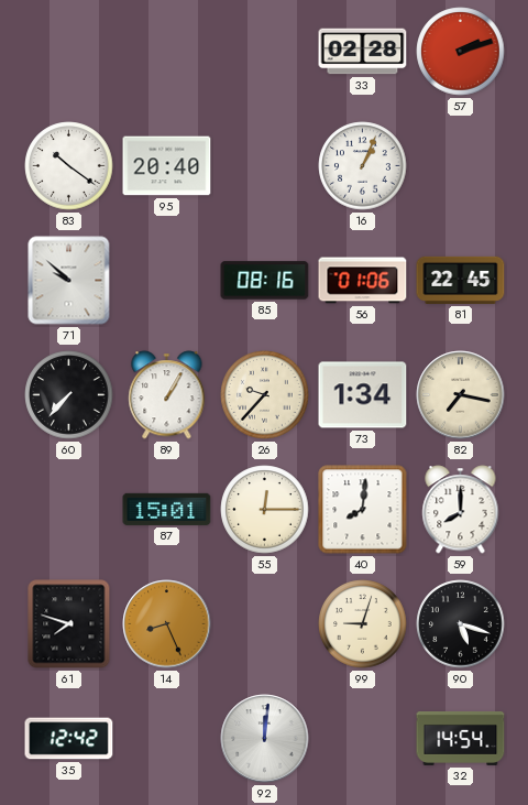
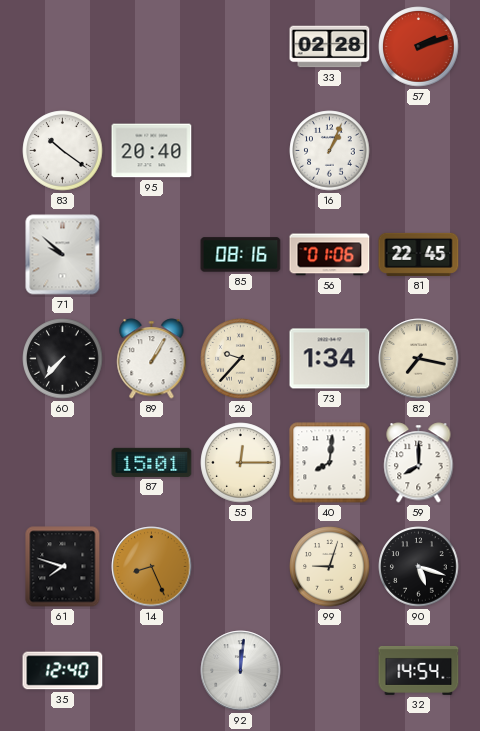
35: 12:42 -> 12:40
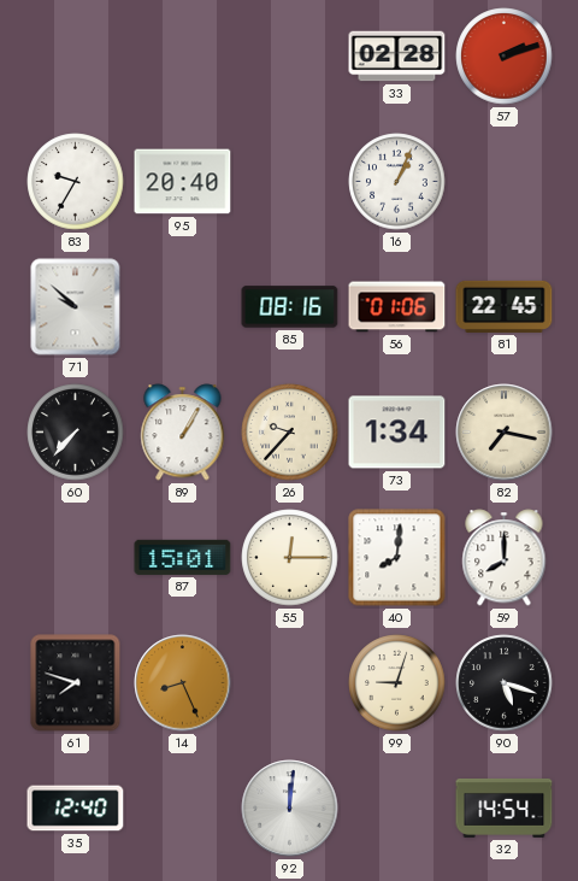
83: 10:21 -> 9:35
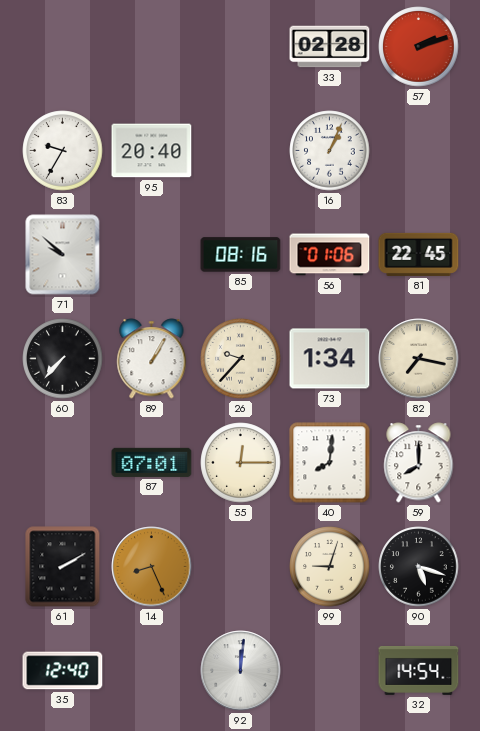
87: 15:01 -> 07:01
61: 7:48 -> 2:10
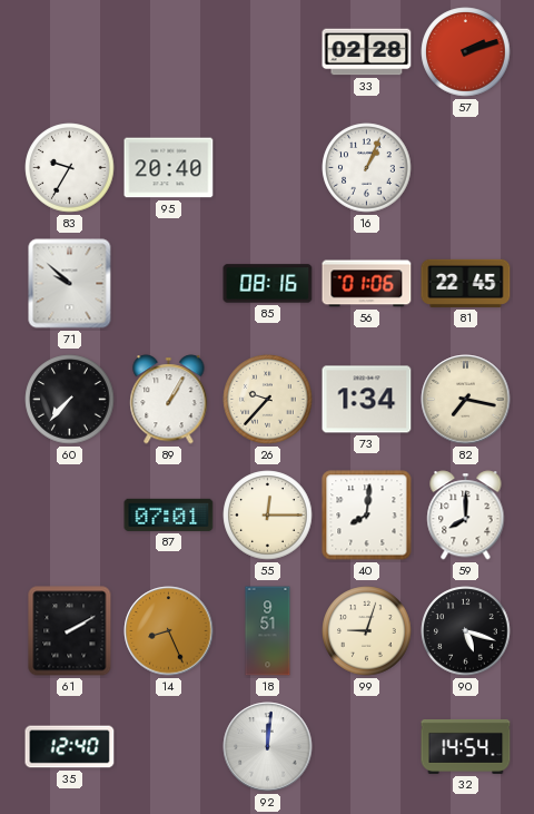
18: none -> 9:51
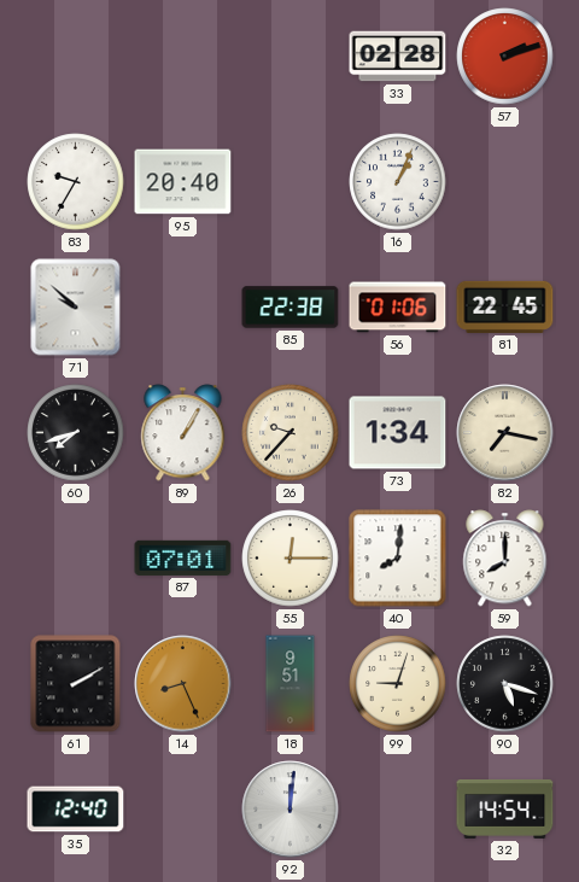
85: 08:16 -> 22:38
60: 7:37 -> 7:42
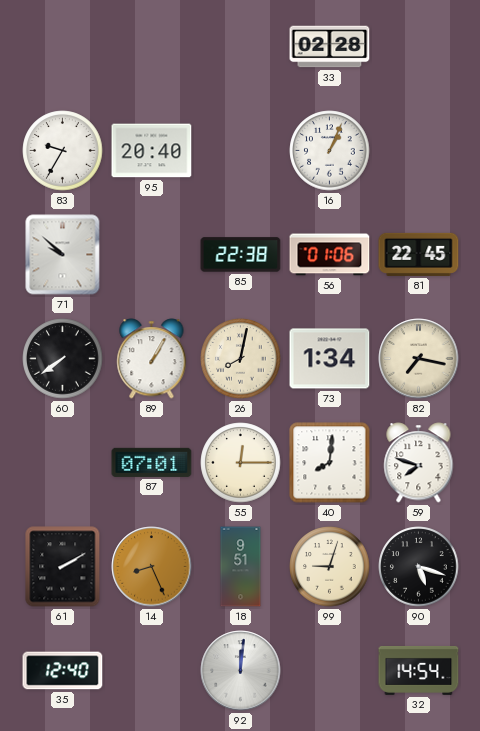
57: 2:12 -> none
60: 7:42 -> 7:39
26: 9:37 -> 8:02
59: 8:00 -> 7:48
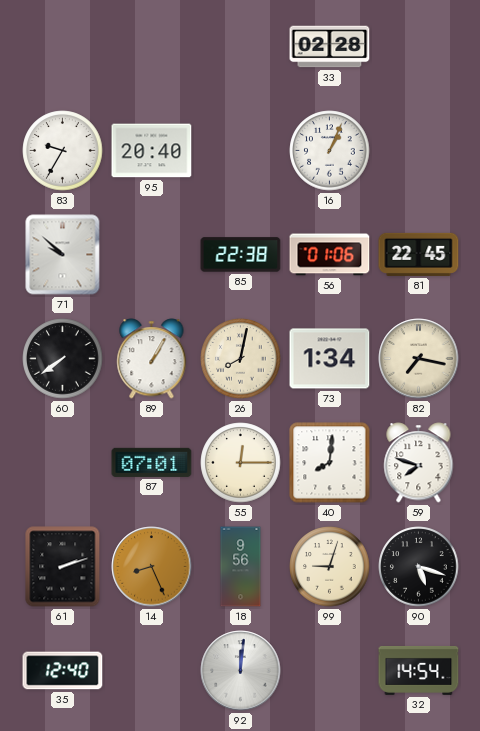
61: 2:10 -> 2:12
18: 9:51 -> 9:56
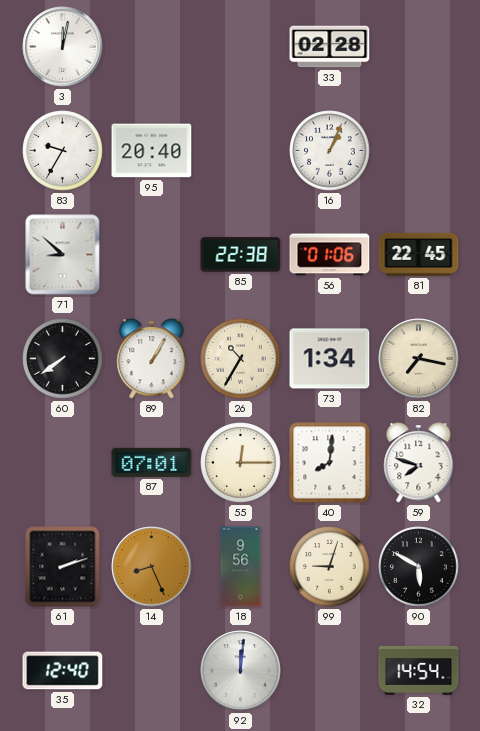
3: none -> 12:02
71: 9:52 -> 8:52
26: 8:02 -> 10:35
90: 5:18 -> 5:50
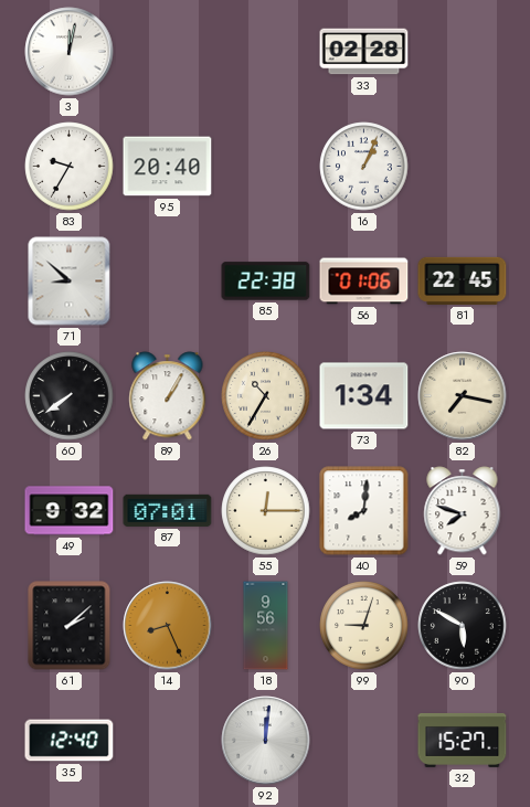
49: none -> 9:32
61: 2:12 -> 2:08
32: 14:54 -> 15:27
